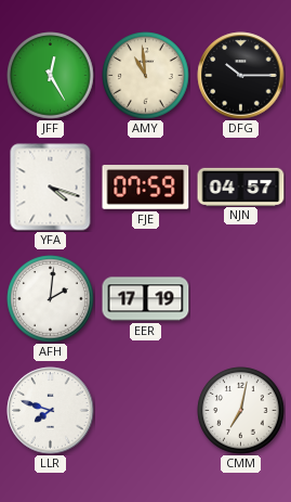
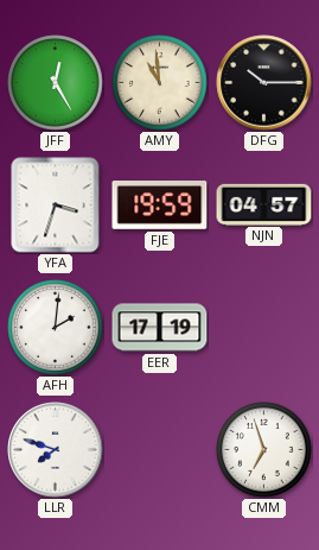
YFA: 4:18 -> 3:33
FJE: 07:59 -> 19:59
CMM: 7:02 -> 6:57
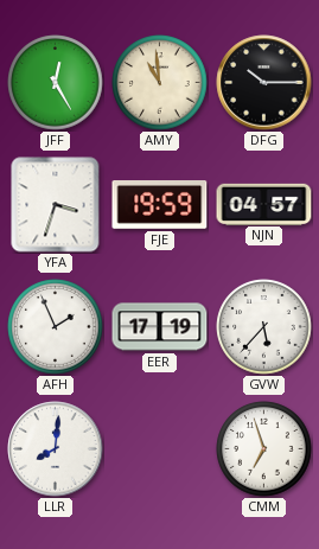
AFH: 2:01 -> 1:56
GVW: none -> 5:37
LLR: 7:48 -> 8:01
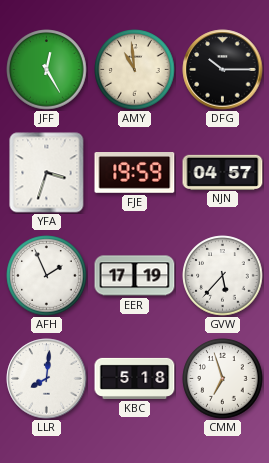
KBC: none -> 5:18
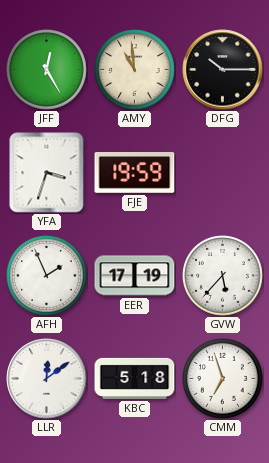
NJN: 04:57 -> none
LLR: 8:01 -> 12:09
